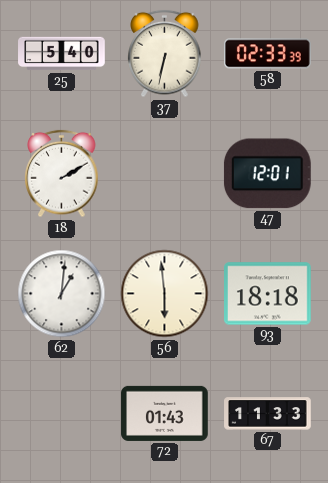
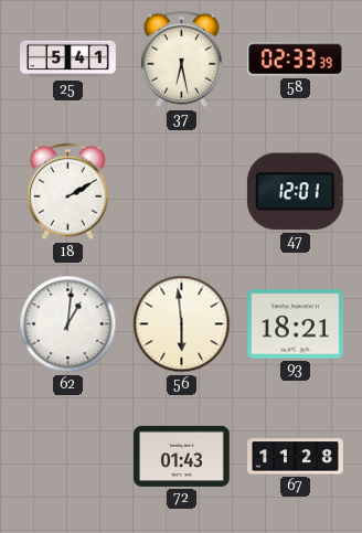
25: 5:40 -> 5:41
37: 6:32 -> 6:28
93: 18:18 -> 18:21
67: 11:33 -> 11:28
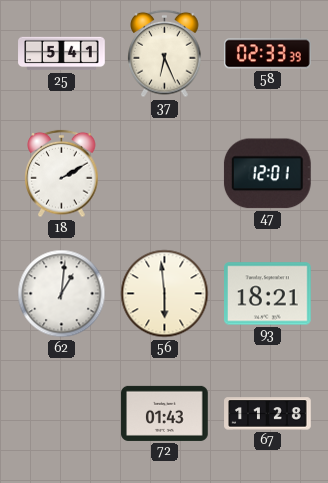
37: 6:28 -> 6:26
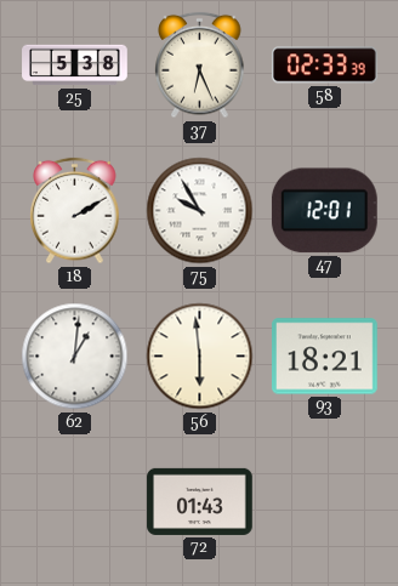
25: 5:41 -> 5:38
75: none -> 9:55
67: 11:28 -> none
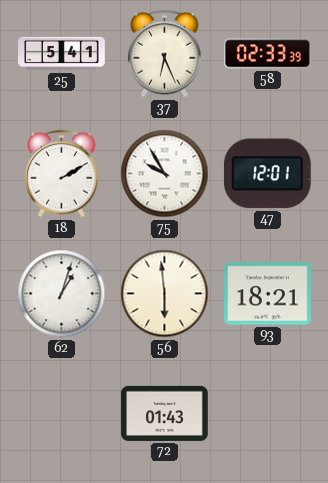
25: 5:38 -> 5:41
62: 1:01 -> 1:03
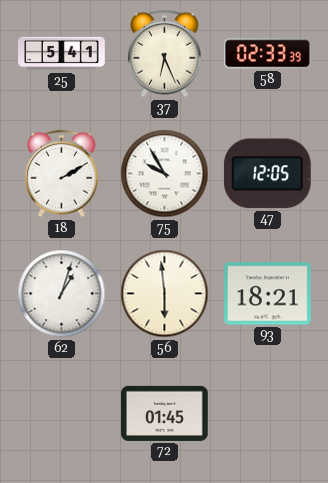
47: 12:01 -> 12:05
72: 01:43 -> 01:45
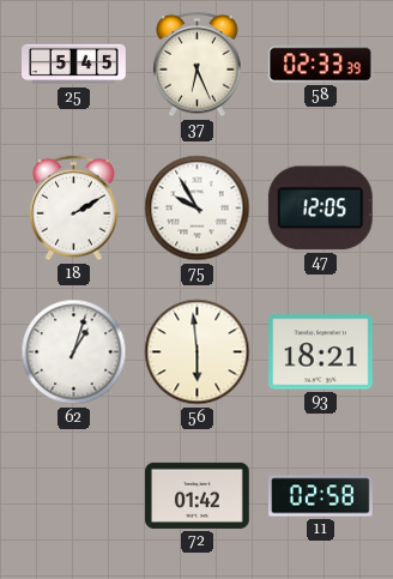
25: 5:41 -> 5:45
72: 01:45 -> 01:42
11: none -> 02:58
